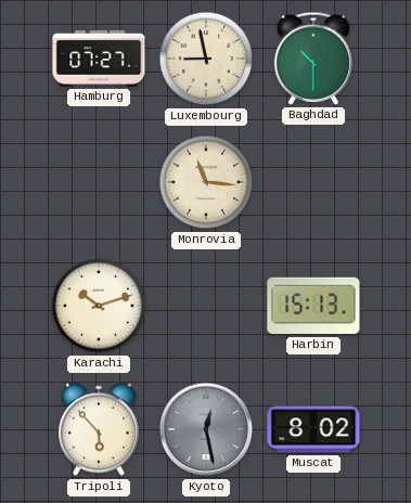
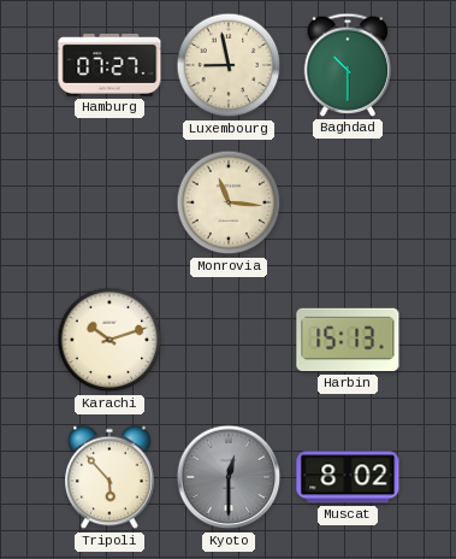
Kyoto: 12:28 -> 12:30
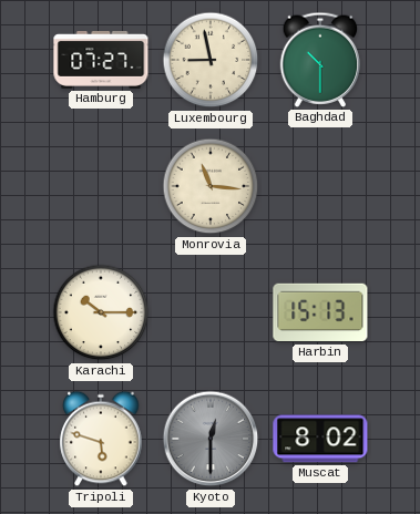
Karachi: 10:12 -> 10:15
Tripoli: 5:53 -> 5:48
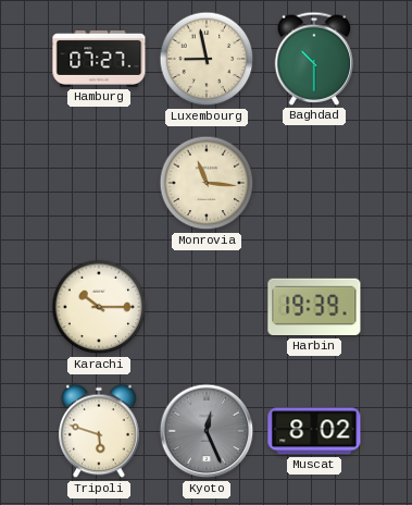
Harbin: 15:13 -> 19:39
Kyoto: 12:30 -> 12:26
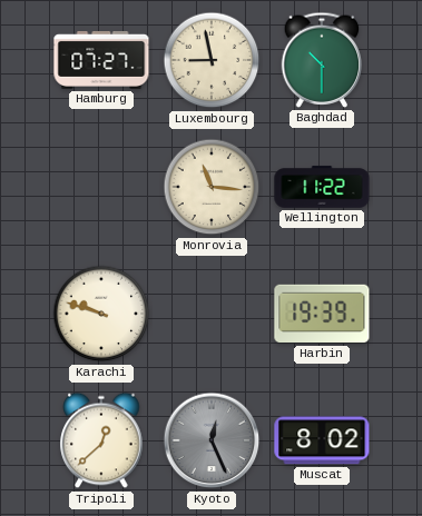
Wellington: none -> 11:22
Karachi: 10:15 -> 9:48
Tripoli: 5:48 -> 12:38
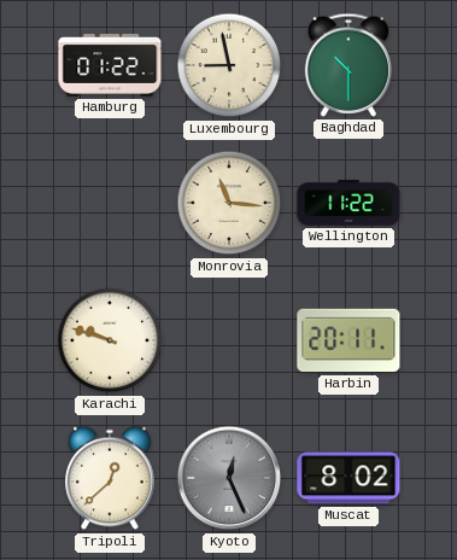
Hamburg: 07:27 -> 01:22
Harbin: 19:39 -> 20:11
